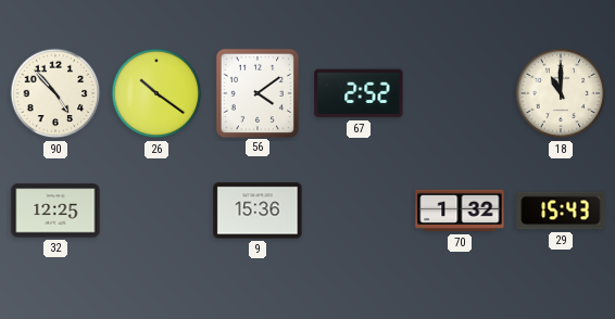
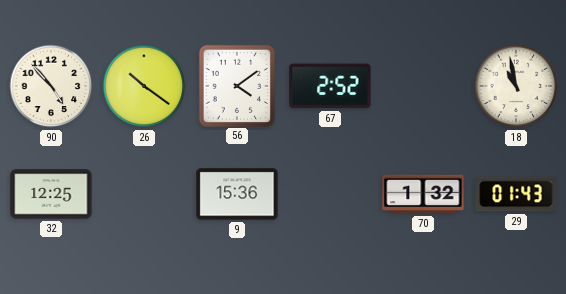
18: 11:00 -> 10:58
29: 15:43 -> 01:43
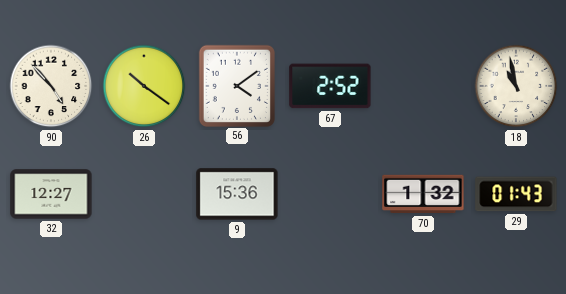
32: 12:25 -> 12:27
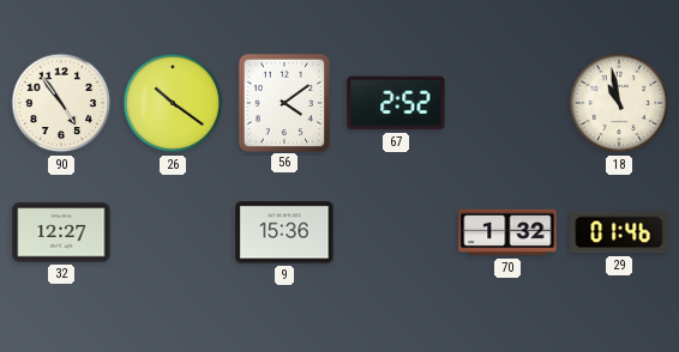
90: 4:53 -> 4:54
29: 01:43 -> 01:46
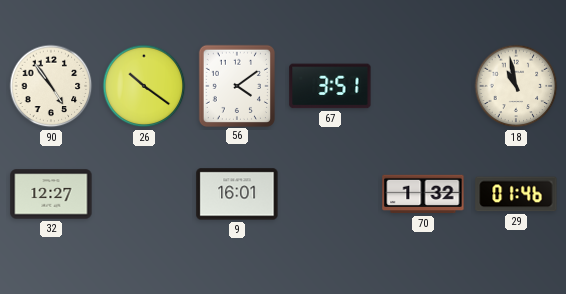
67: 2:52 -> 3:51
9: 15:36 -> 16:01
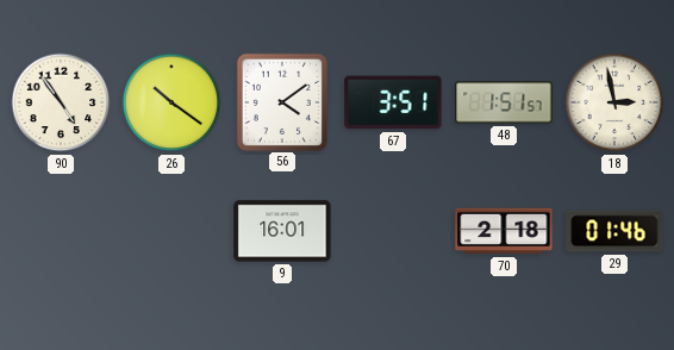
48: none -> 1:51
18: 10:58 -> 2:58
32: 12:27 -> none
70: 1:32 -> 2:18
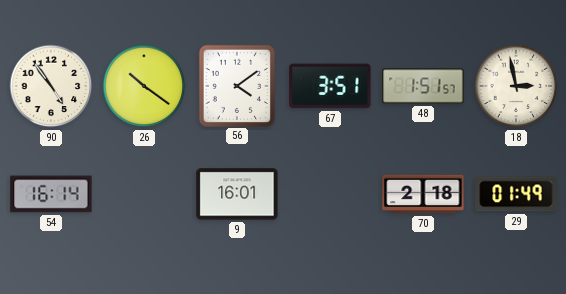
54: none -> 16:14
29: 01:46 -> 01:49
